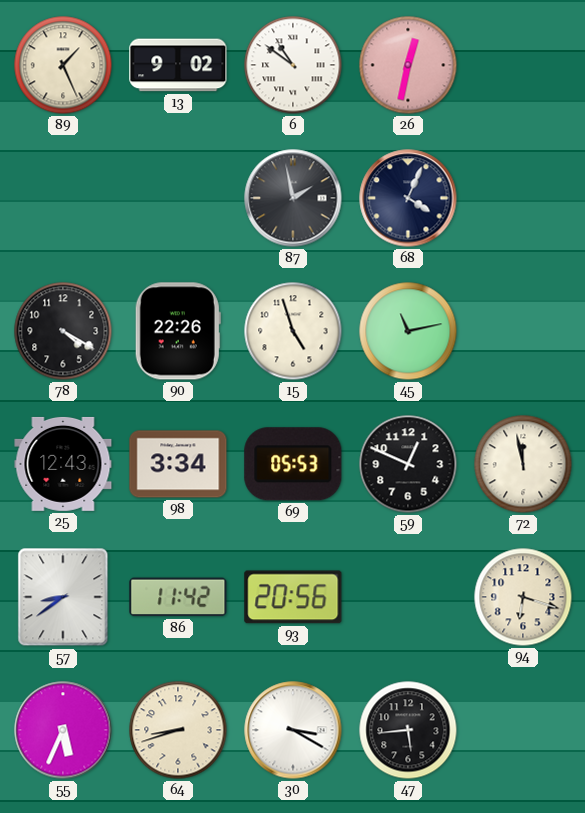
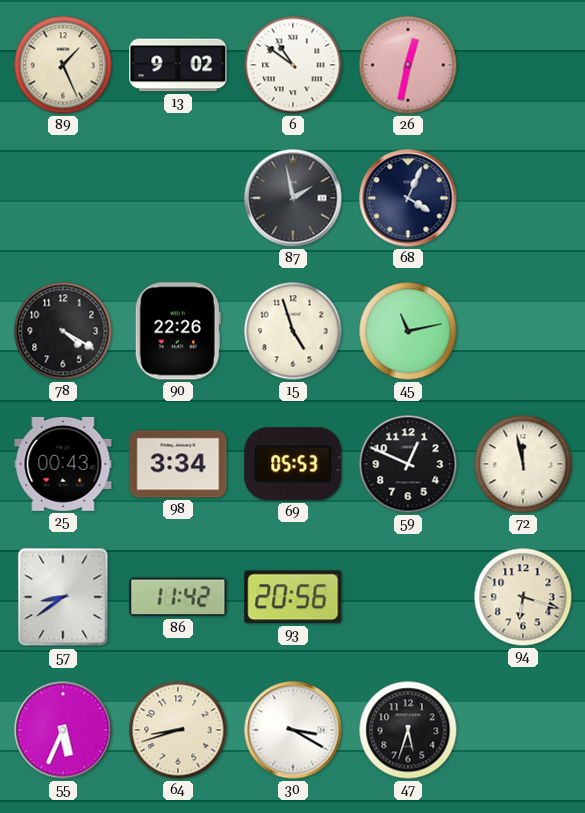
25: 12:43 -> 00:43
47: 5:44 -> 5:33
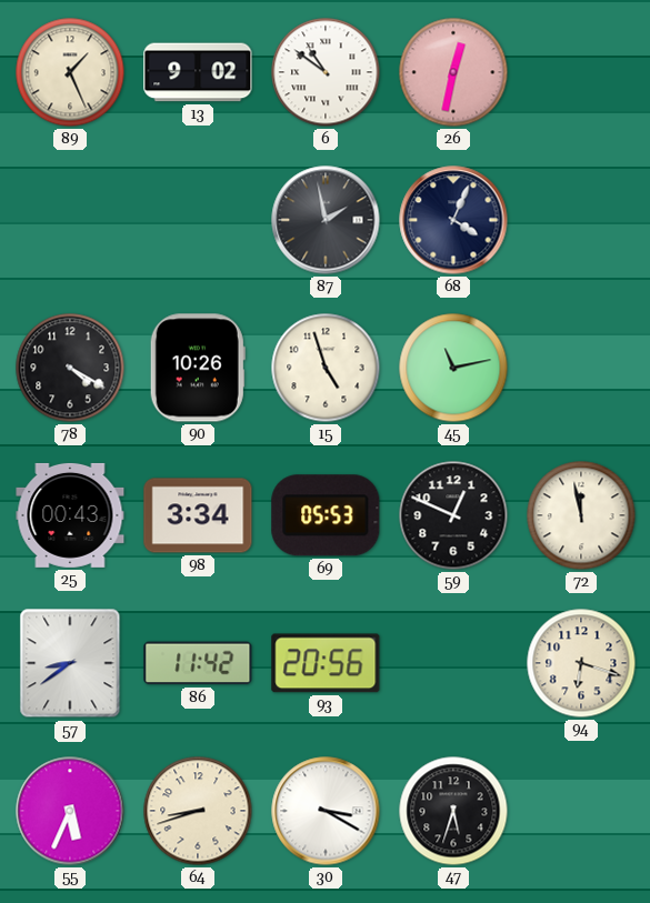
90: 22:26 -> 10:26
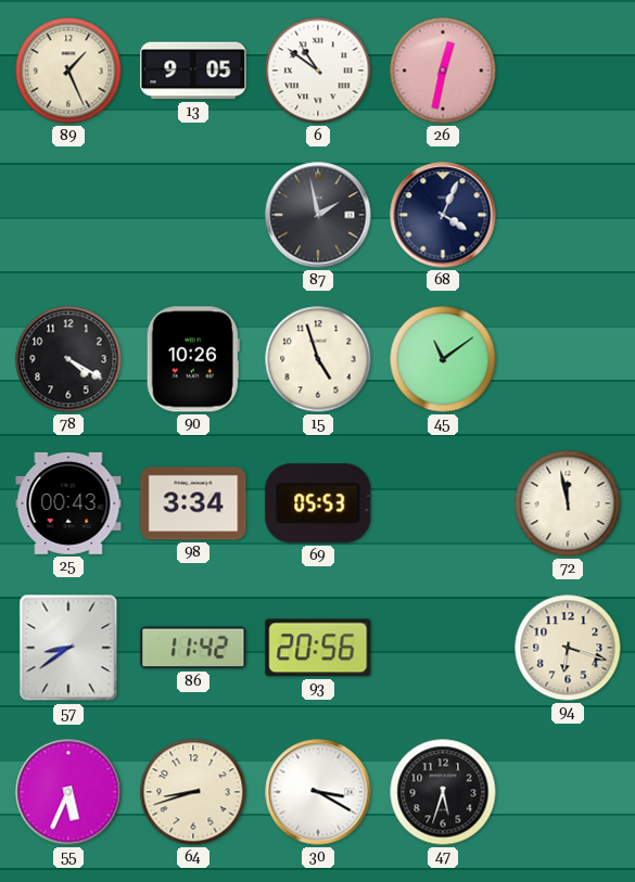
13: 9:02 -> 9:05
45: 11:13 -> 11:09
59: 12:49 -> none
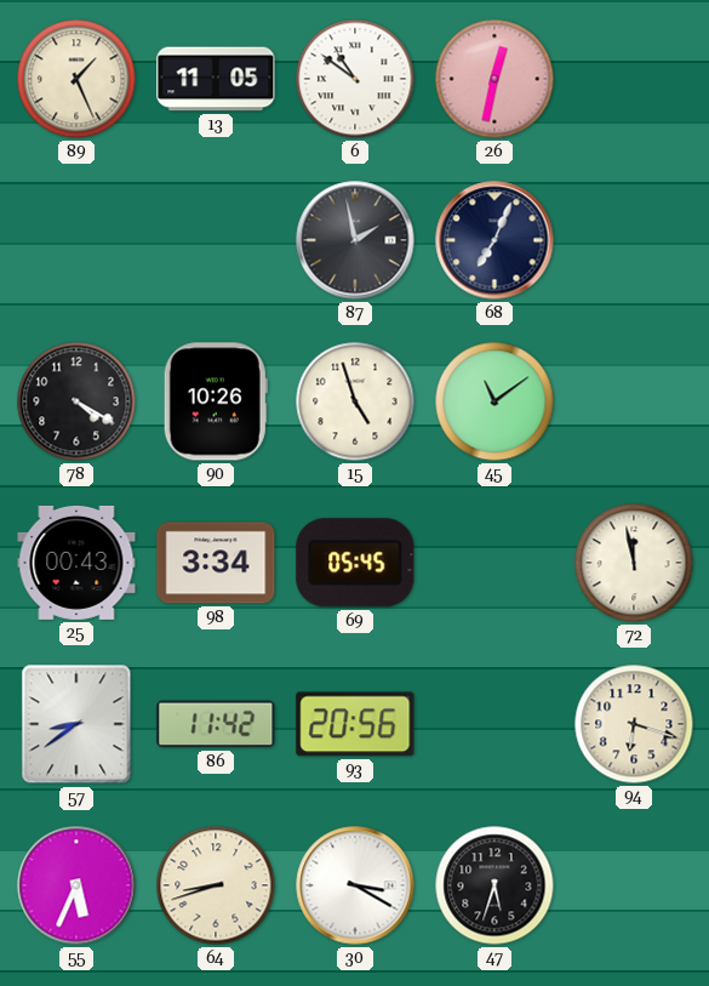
13: 9:05 -> 11:05
68: 4:04 -> 7:04
69: 05:53 -> 05:45
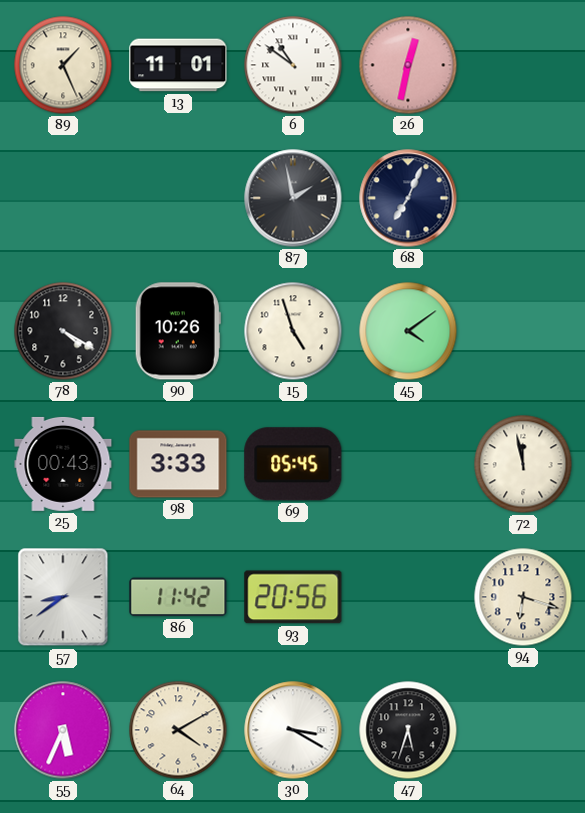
13: 11:05 -> 11:01
45: 11:09 -> 4:09
98: 3:34 -> 3:33
64: 8:42 -> 4:10
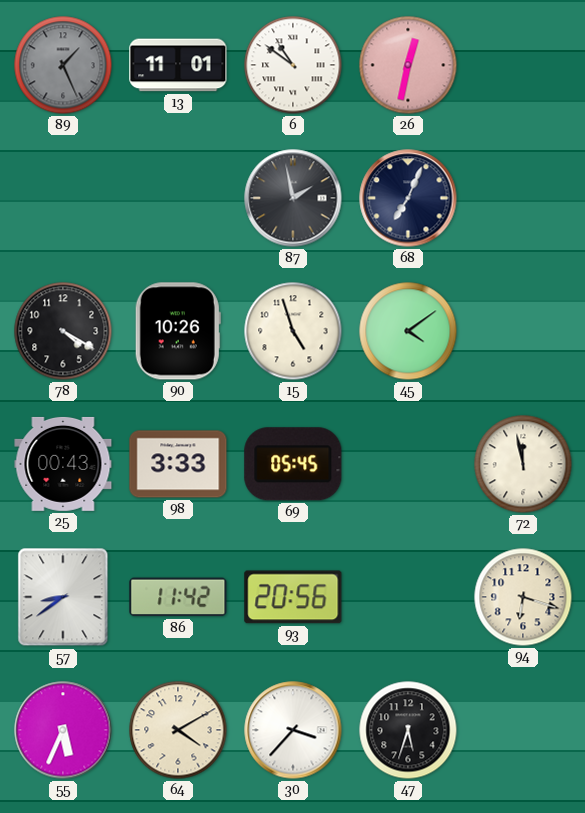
89 dial: cream -> grey
30: 3:20 -> 3:37
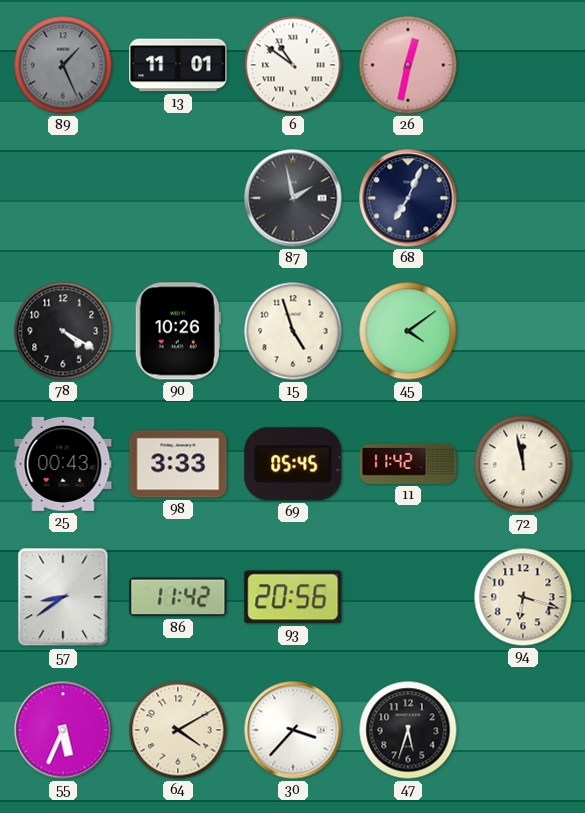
11: none -> 11:42
